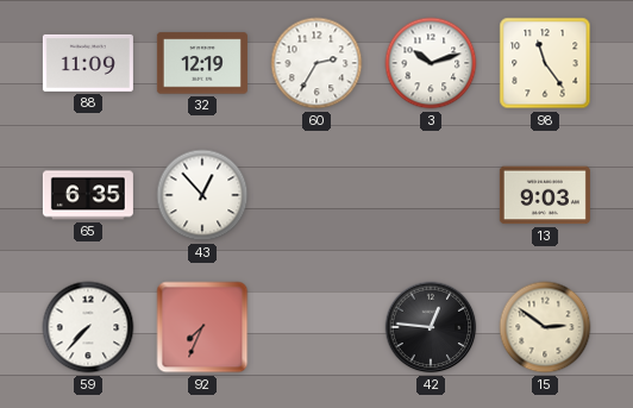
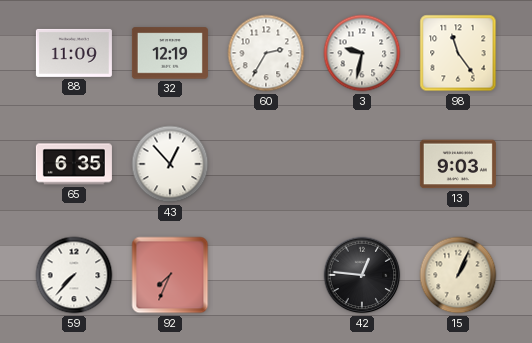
3: 10:12 -> 9:32
15: 2:51 -> 1:04
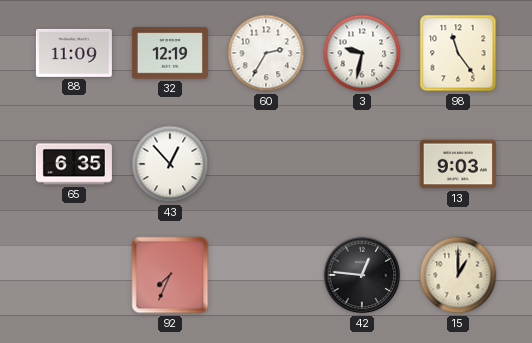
59: 7:37 -> none
15: 1:04 -> 1:00
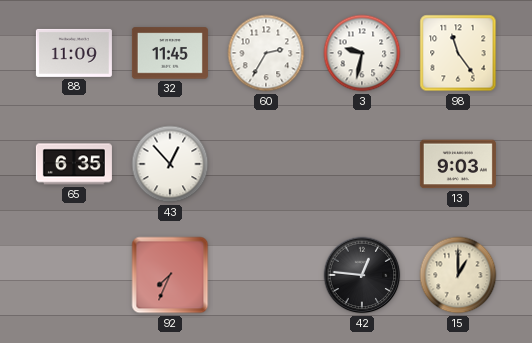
32: 12:19 -> 11:45
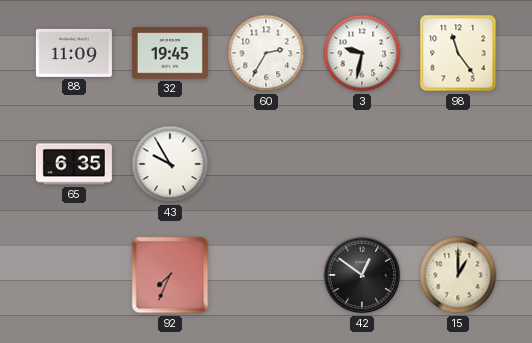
32: 11:45 -> 19:45
43: 12:53 -> 9:55
13: 9:03 -> none
42: 12:46 -> 12:51
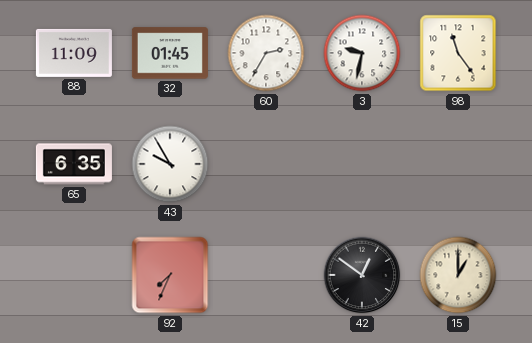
32: 19:45 -> 01:45
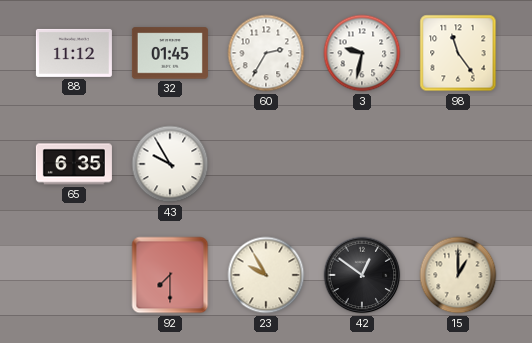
88: 11:09 -> 11:12
92: 7:34 -> 7:30
23: none -> 9:55
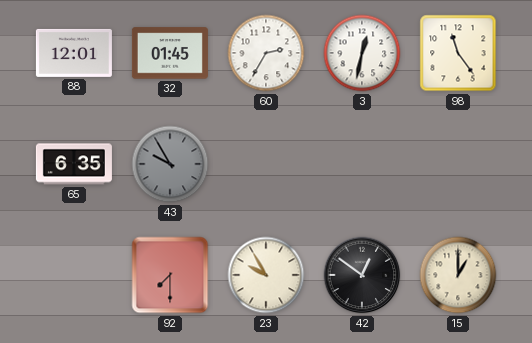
88: 11:12 -> 12:01
3: 9:32 -> 12:32
43 dial: white -> grey
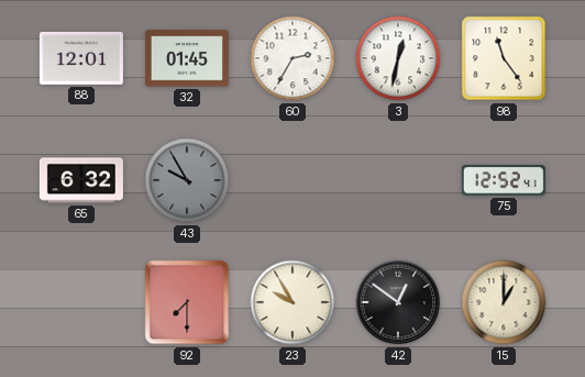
65: 6:35 -> 6:32
75: none -> 12:52
